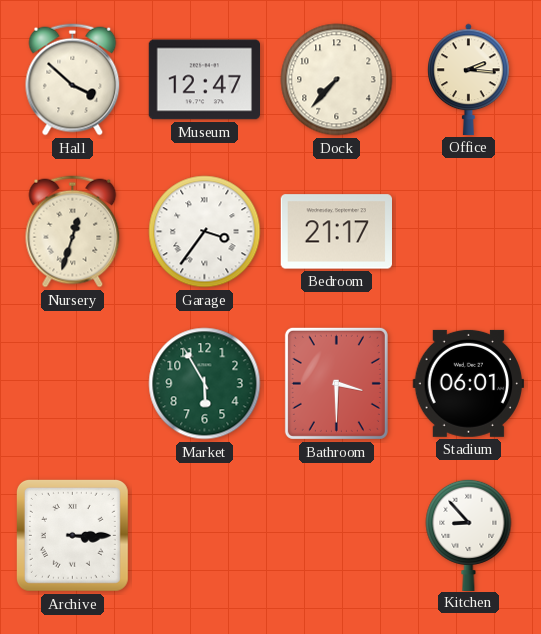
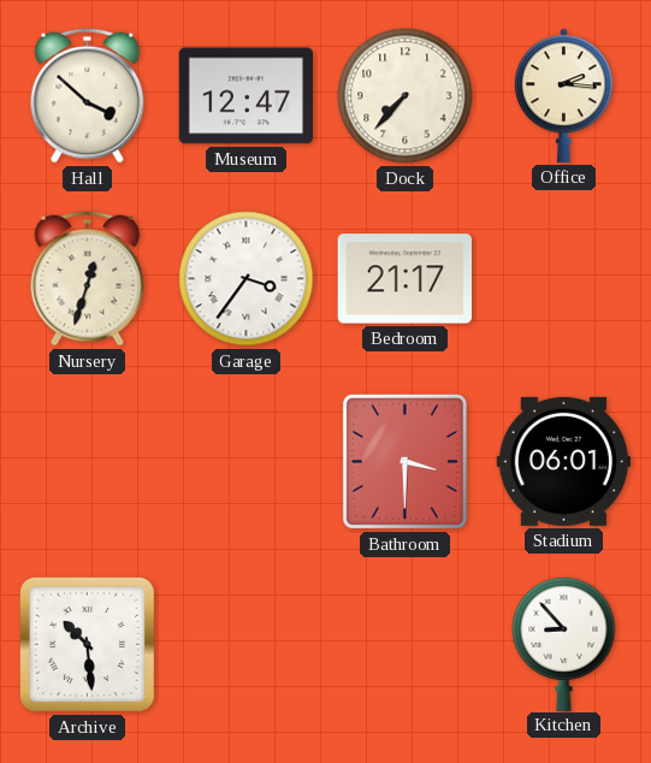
Market: 5:55 -> none
Archive: 3:15 -> 10:29
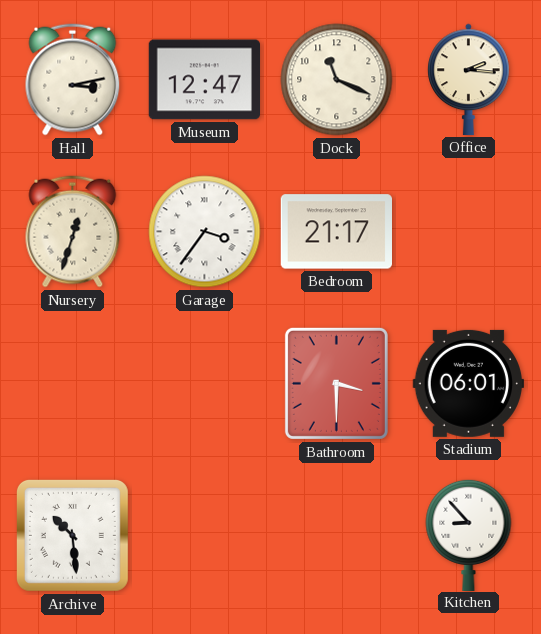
Hall: 3:52 -> 3:13
Dock: 7:37 -> 11:19
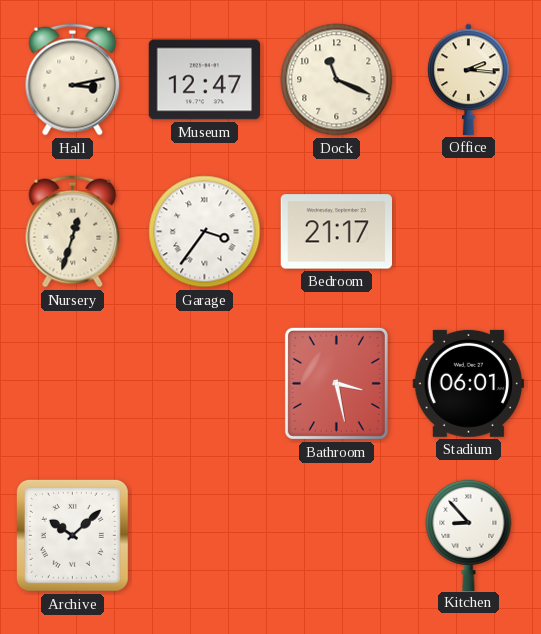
Bathroom: 3:30 -> 3:28
Archive: 10:29 -> 10:08
